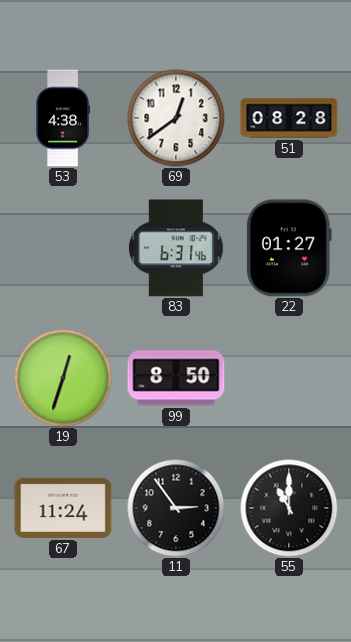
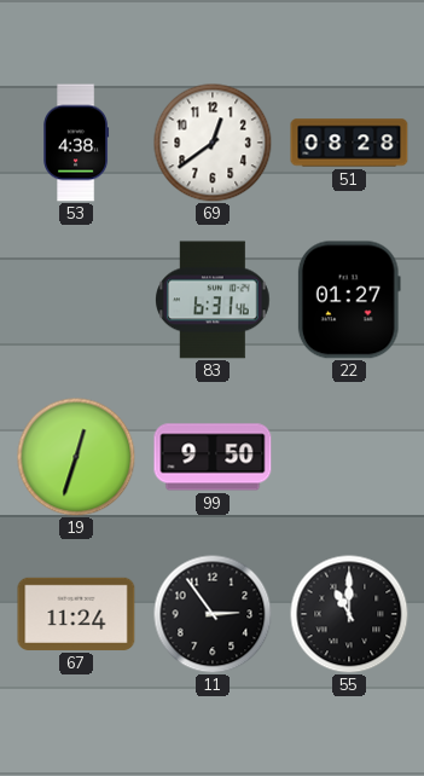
99: 8:50 -> 9:50
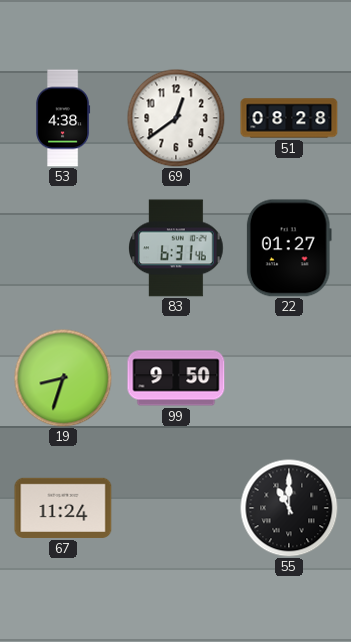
19: 12:33 -> 8:33
11: 2:54 -> none
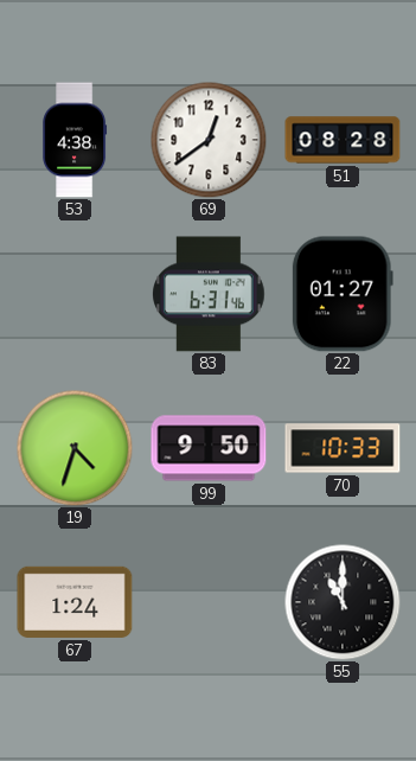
19: 8:33 -> 4:33
70: none -> 10:33
67: 11:24 -> 1:24
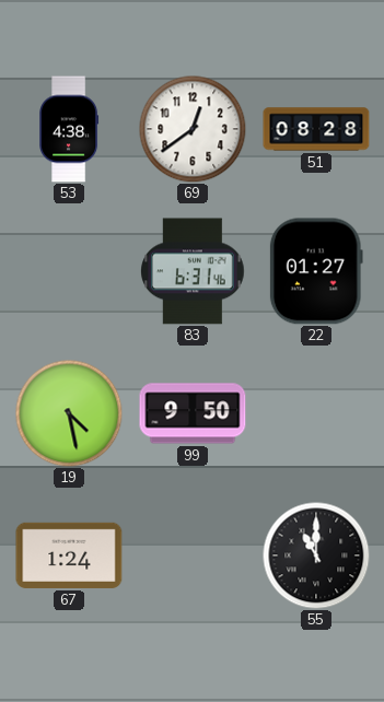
19: 4:33 -> 4:28
70: 10:33 -> none
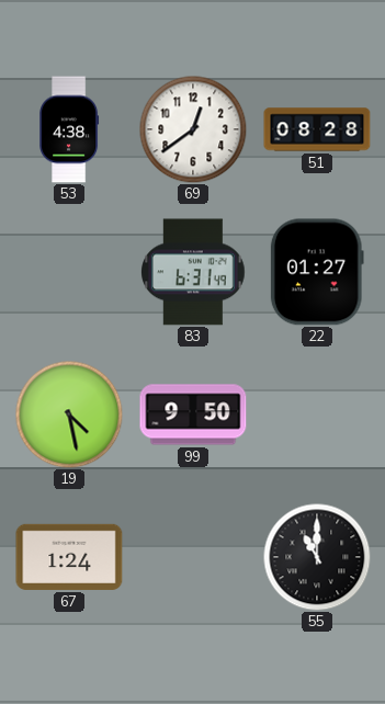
83: 6:31:46 -> 6:31:49
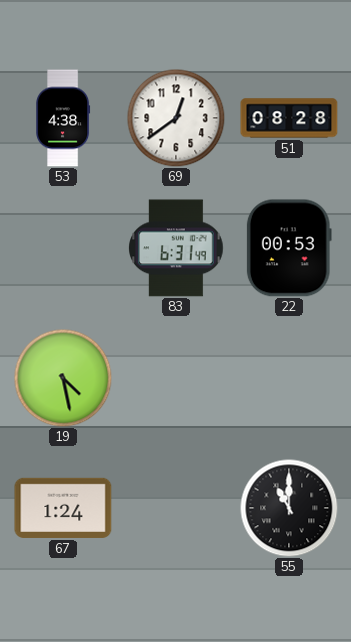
22: 01:27 -> 00:53
99: 9:50 -> none
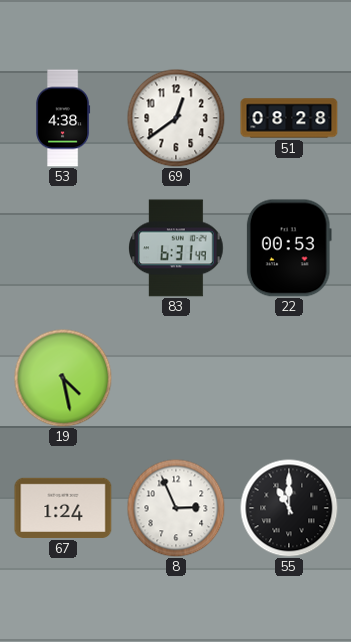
8: none -> 2:56
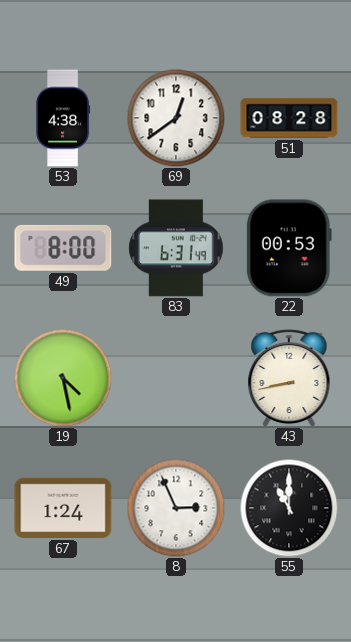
49: none -> 8:00
43: none -> 8:43
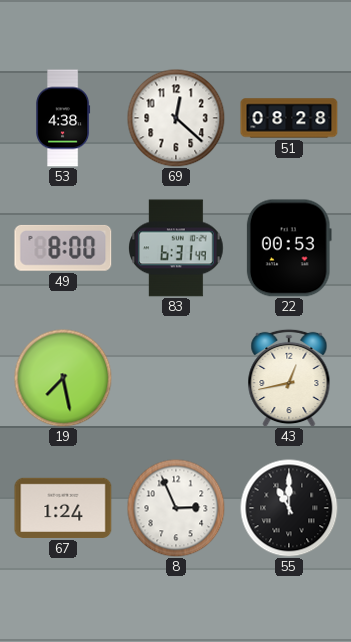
69: 12:39 -> 12:22
19: 4:28 -> 7:28
43: 8:43 -> 12:43
